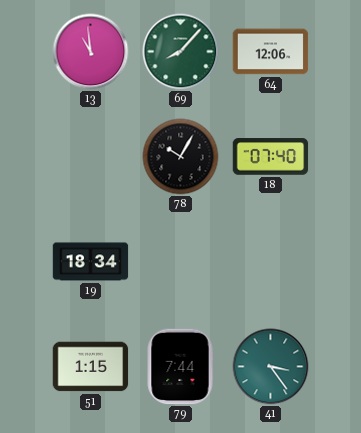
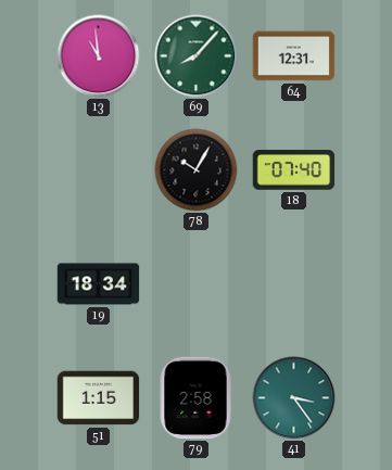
64: 12:06 -> 12:31
79: 7:44 -> 2:58
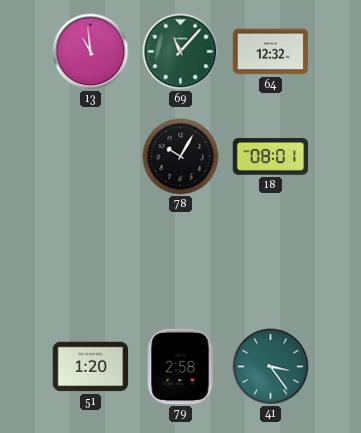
69: 8:07 -> 11:07
64: 12:31 -> 12:32
18: 07:40 -> 08:01
19: 18:34 -> none
51: 1:15 -> 1:20
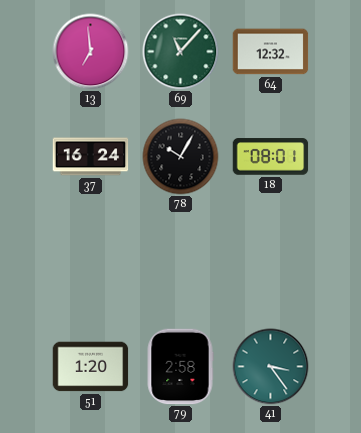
13: 10:59 -> 6:59
37: none -> 16:24
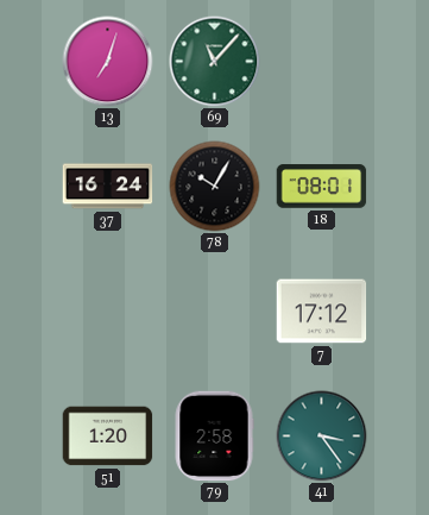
13: 6:59 -> 7:03
64: 12:32 -> none
7: none -> 17:12
